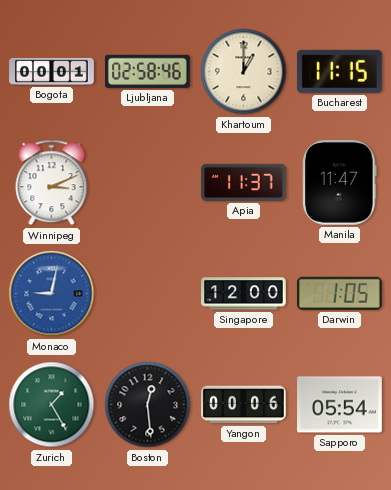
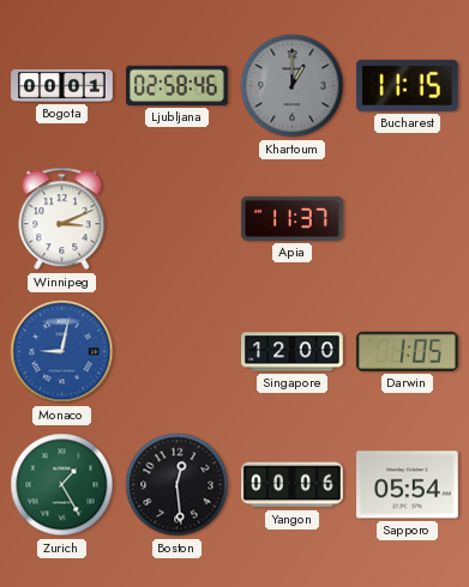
Khartoum dial: cream -> grey
Manila: 11:47 -> none
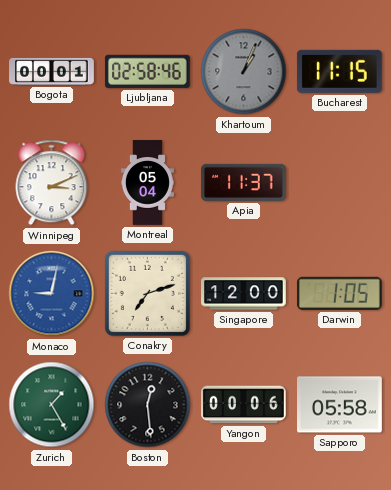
Khartoum: 1:00 -> 1:04
Montreal: none -> 05:04
Conakry: none -> 7:12
Sapporo: 05:54 -> 05:58
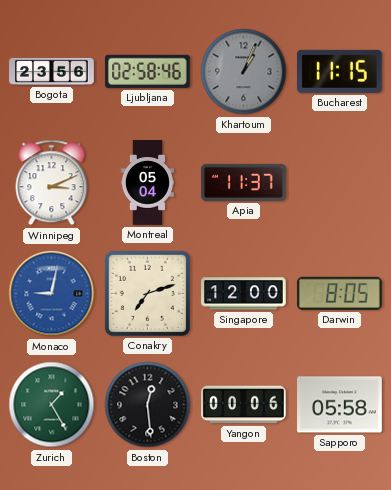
Bogota: 00:01 -> 23:56
Darwin: 1:05 -> 8:05
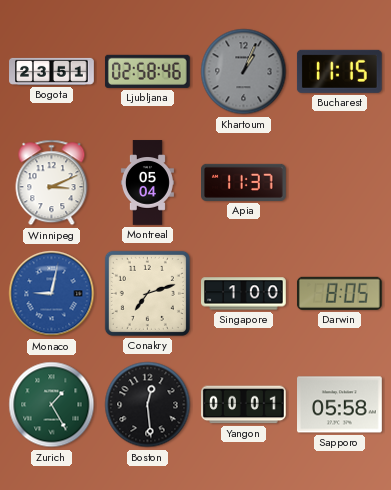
Bogota: 23:56 -> 23:51
Singapore: 12:00 -> 1:00
Yangon: 00:06 -> 00:01
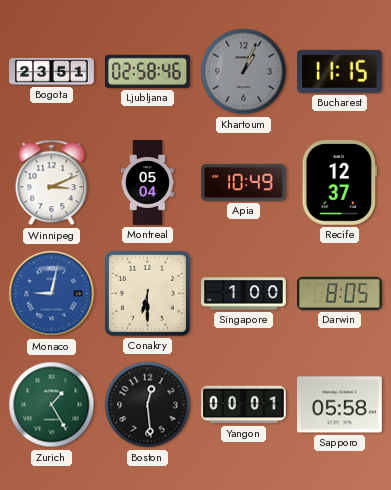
Apia: 11:37 -> 10:49
Recife: none -> 12:37
Conakry: 7:12 -> 6:30
